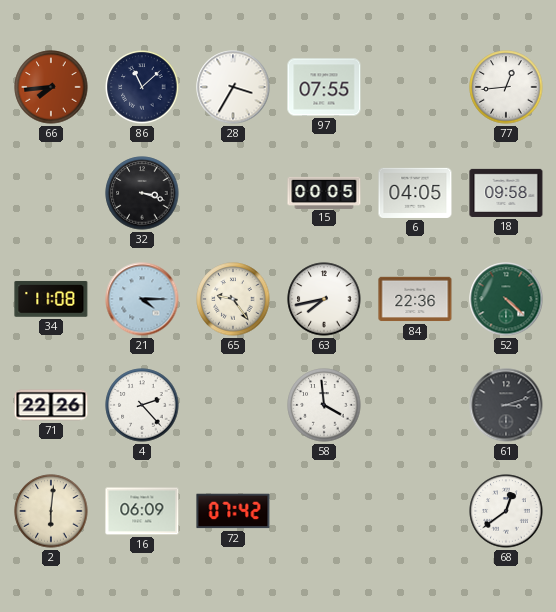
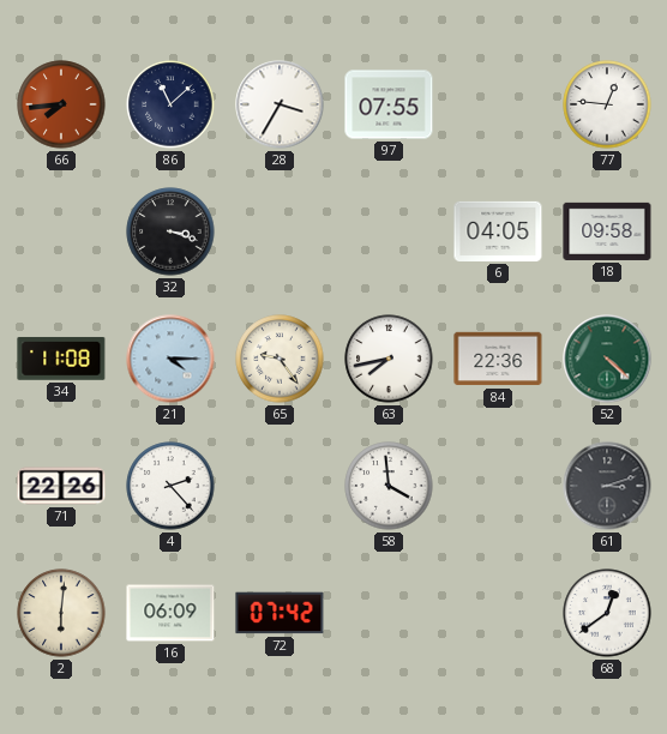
77: 12:44 -> 12:46
15: 00:05 -> none
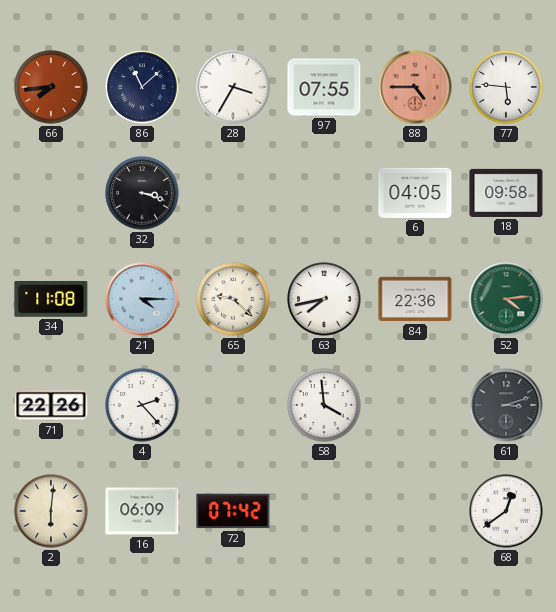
88: none -> 4:45
77: 12:46 -> 5:46
65: 9:24 -> 9:22
52: 4:22 -> 4:14
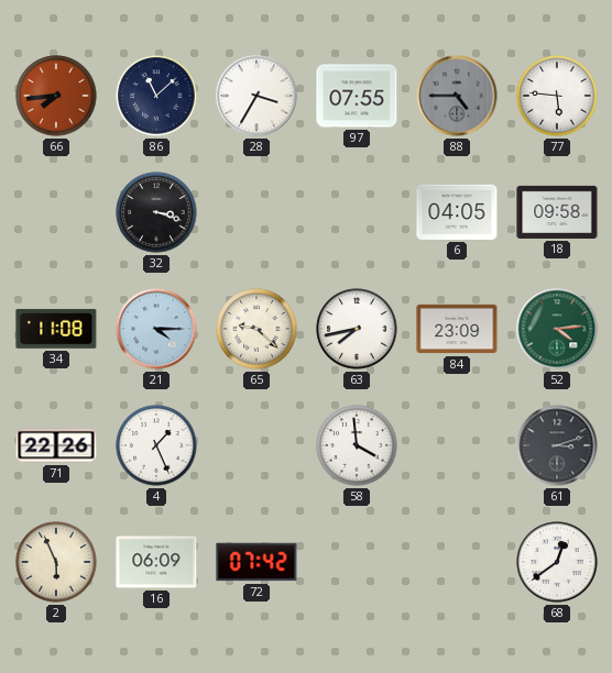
88 dial: salmon -> grey
84: 22:36 -> 23:09
4: 2:23 -> 1:26
2: 6:01 -> 5:56
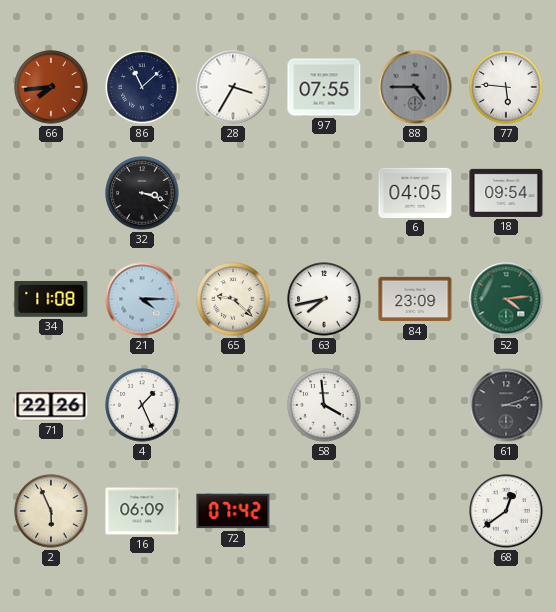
18: 09:58 -> 09:54
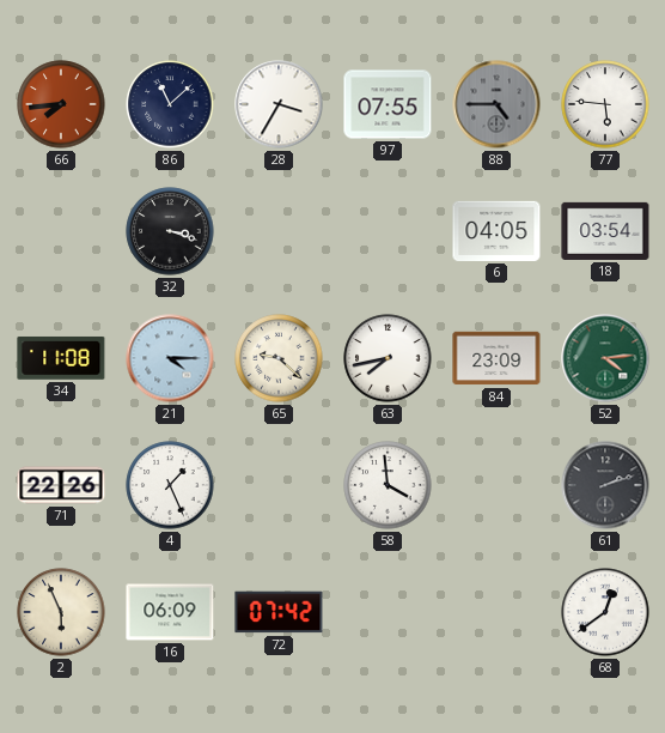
18: 09:54 -> 03:54
61: 3:12 -> 2:12
